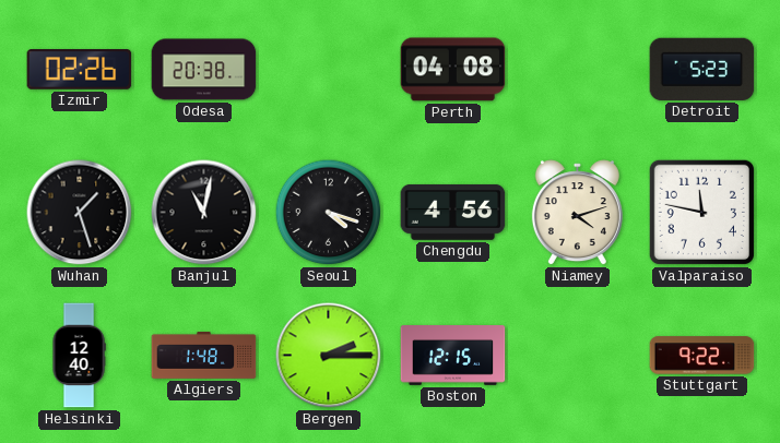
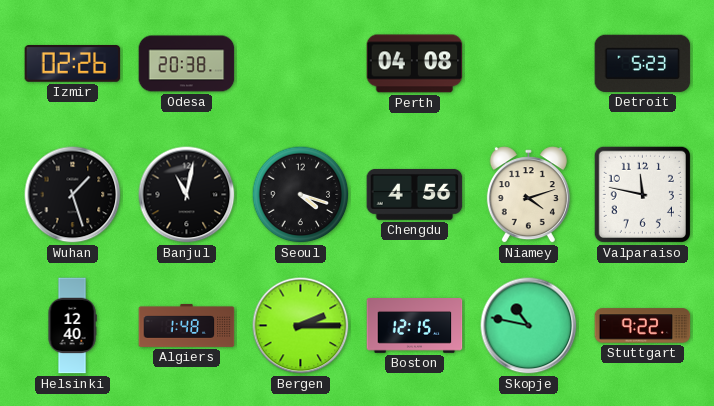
Skopje: none -> 10:47
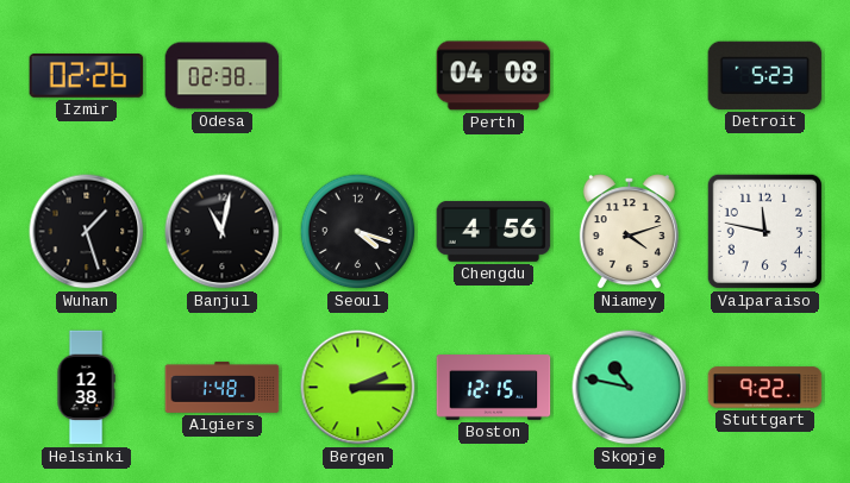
Odesa: 20:38 -> 02:38
Helsinki: 12:40 -> 12:38
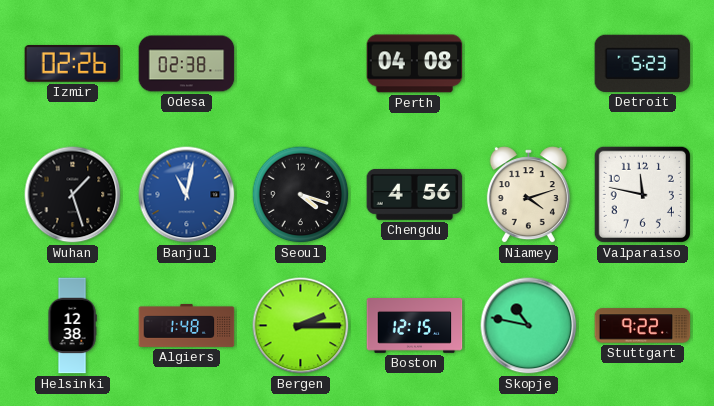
Banjul dial: black -> blue
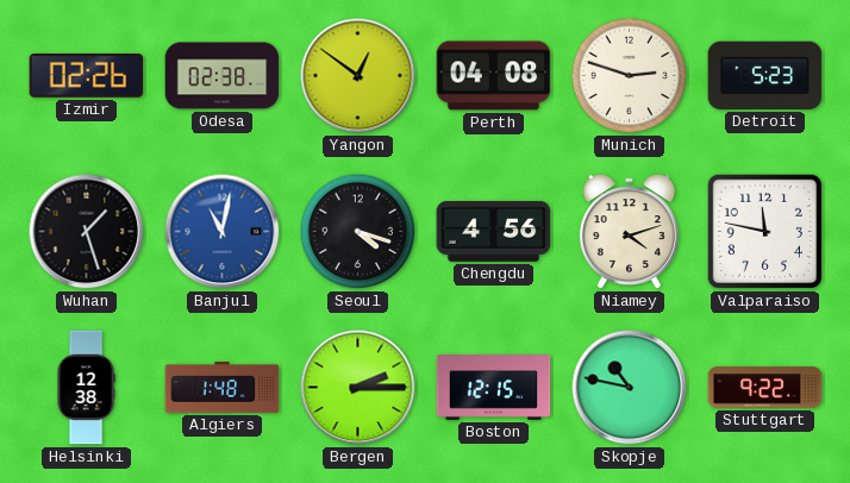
Yangon: none -> 12:51
Munich: none -> 2:48
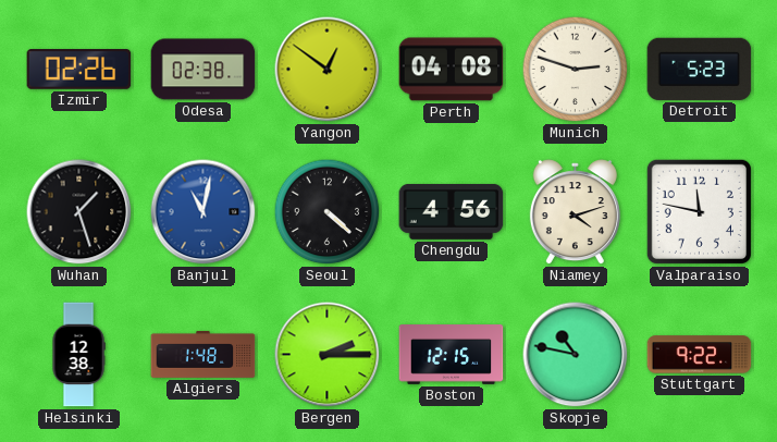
Seoul: 4:18 -> 4:22
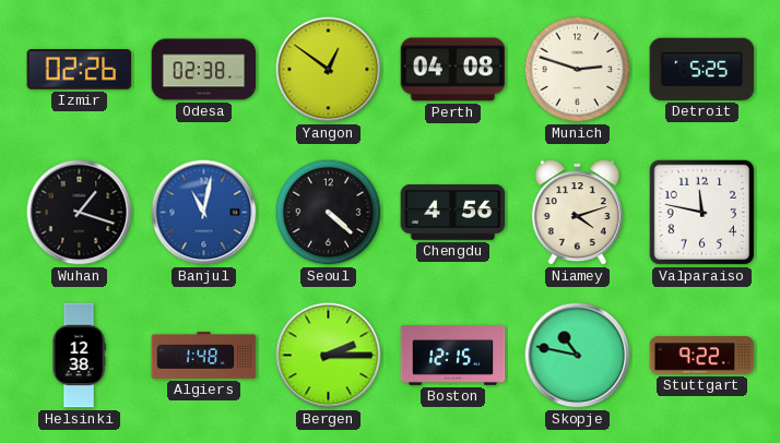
Detroit: 5:23 -> 5:25
Wuhan: 1:27 -> 1:18
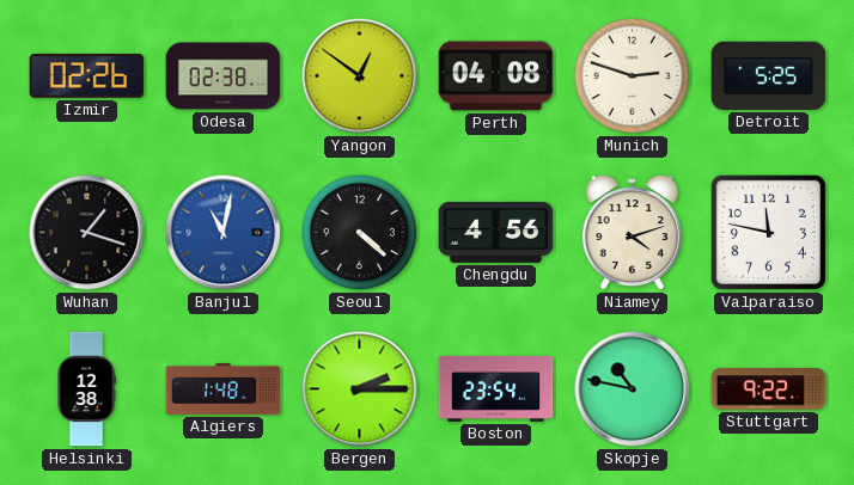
Boston: 12:15 -> 23:54
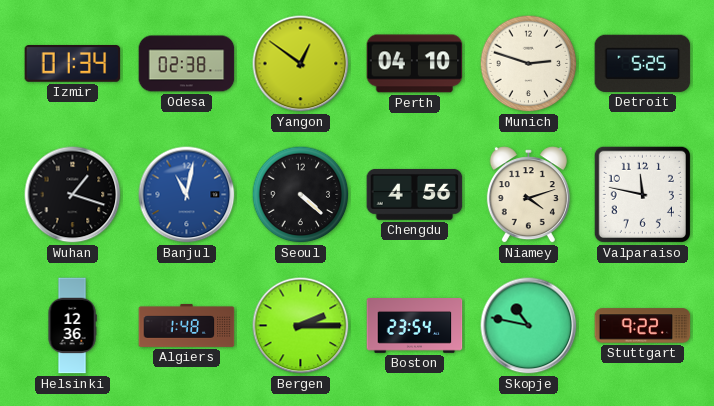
Izmir: 02:26 -> 01:34
Perth: 04:08 -> 04:10
Helsinki: 12:38 -> 12:36
